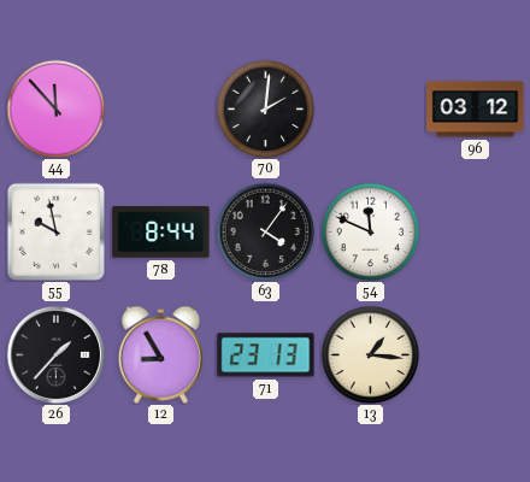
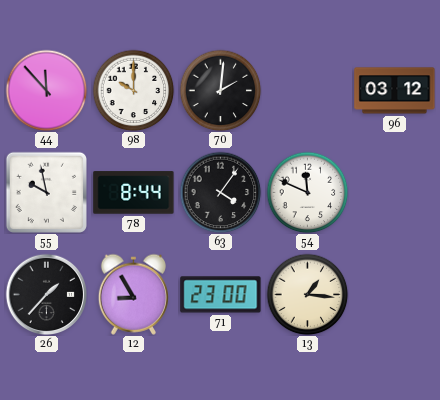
98: none -> 10:00
71: 23:13 -> 23:00
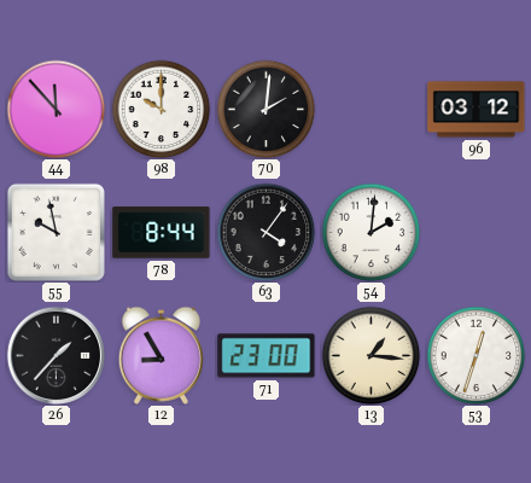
54: 11:49 -> 2:01
53: none -> 12:33
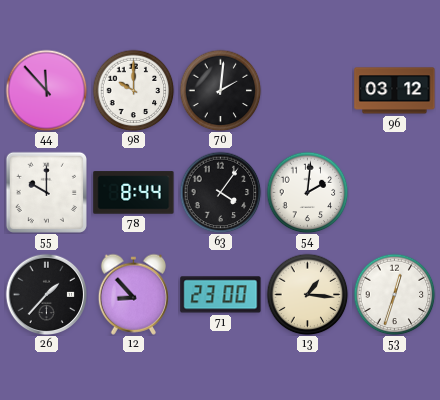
55: 9:58 -> 10:00
12: 8:55 -> 8:53
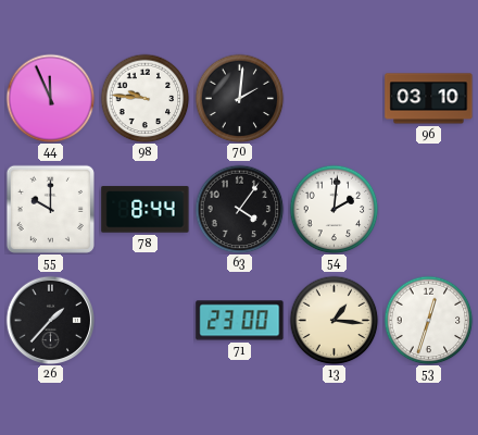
44: 11:53 -> 11:56
98: 10:00 -> 9:46
96: 03:12 -> 03:10
12: 8:53 -> none
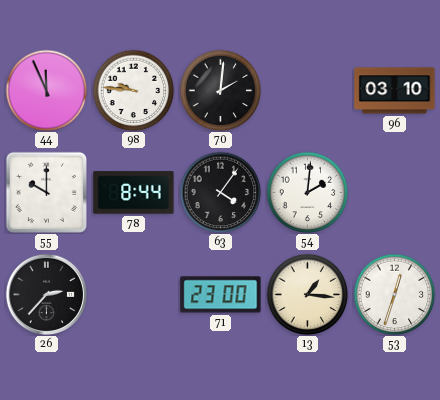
26: 1:37 -> 2:37
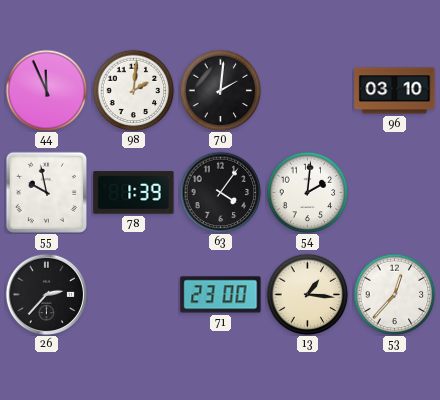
98: 9:46 -> 2:01
55: 10:00 -> 9:58
78: 8:44 -> 1:39
53: 12:33 -> 12:37
